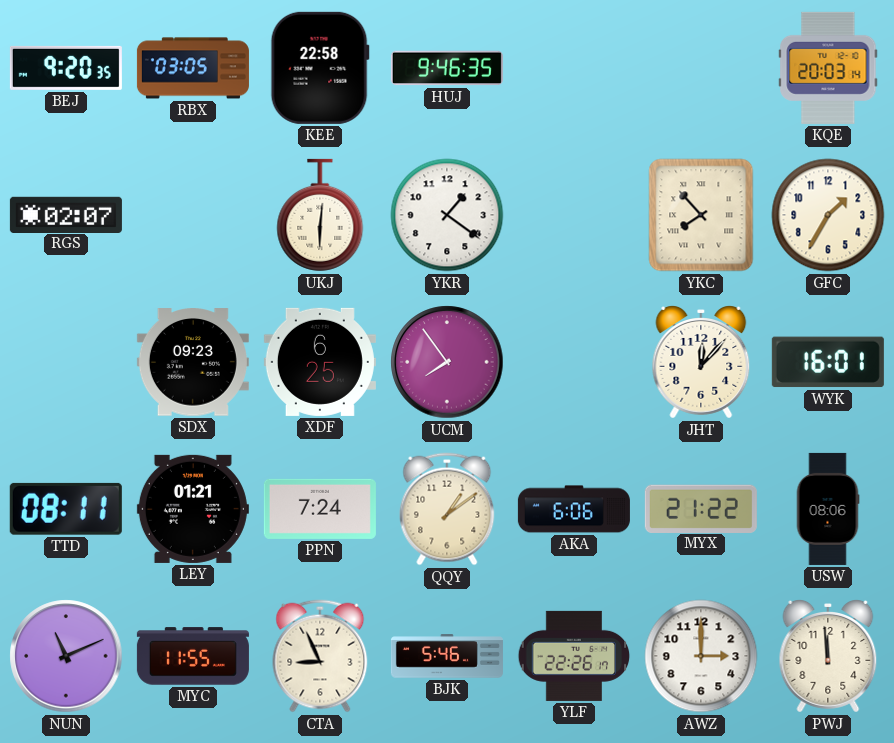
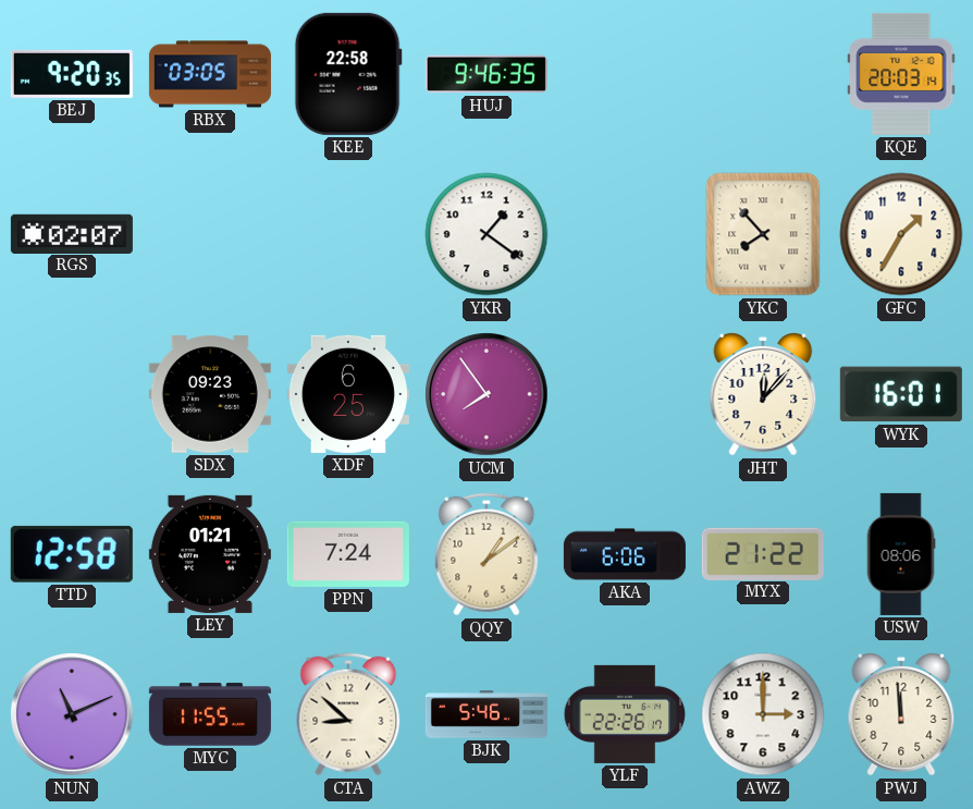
UKJ: 6:01 -> none
TTD: 08:11 -> 12:58
CTA: 8:56 -> 8:52
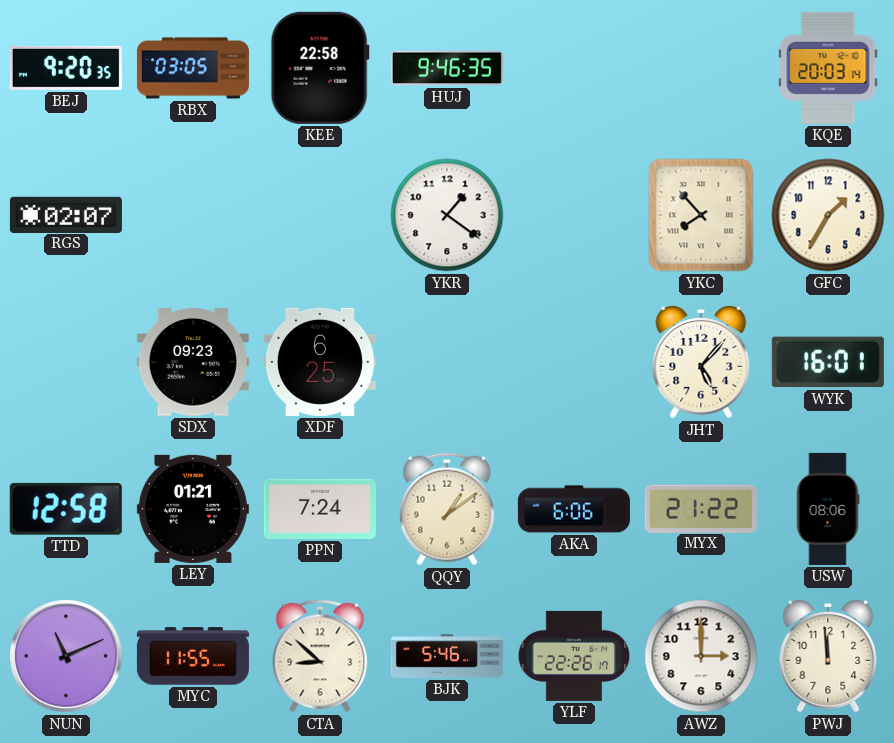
UCM: 7:54 -> none
JHT: 12:07 -> 5:07
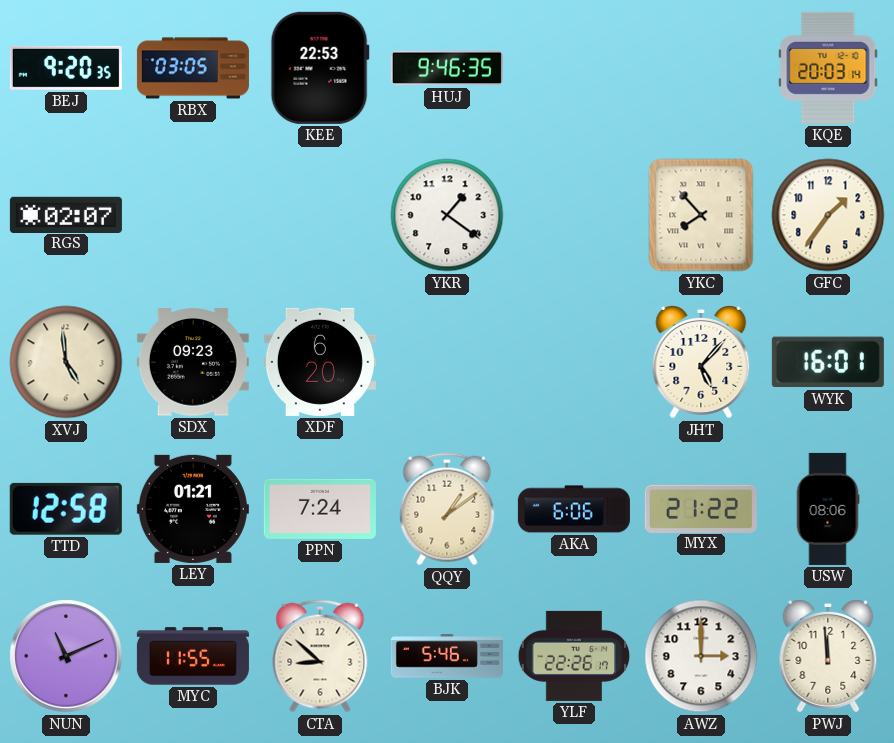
KEE: 22:58 -> 22:53
GFC: 1:35 -> 1:36
XVJ: none -> 4:59
XDF: 6:25 -> 6:20
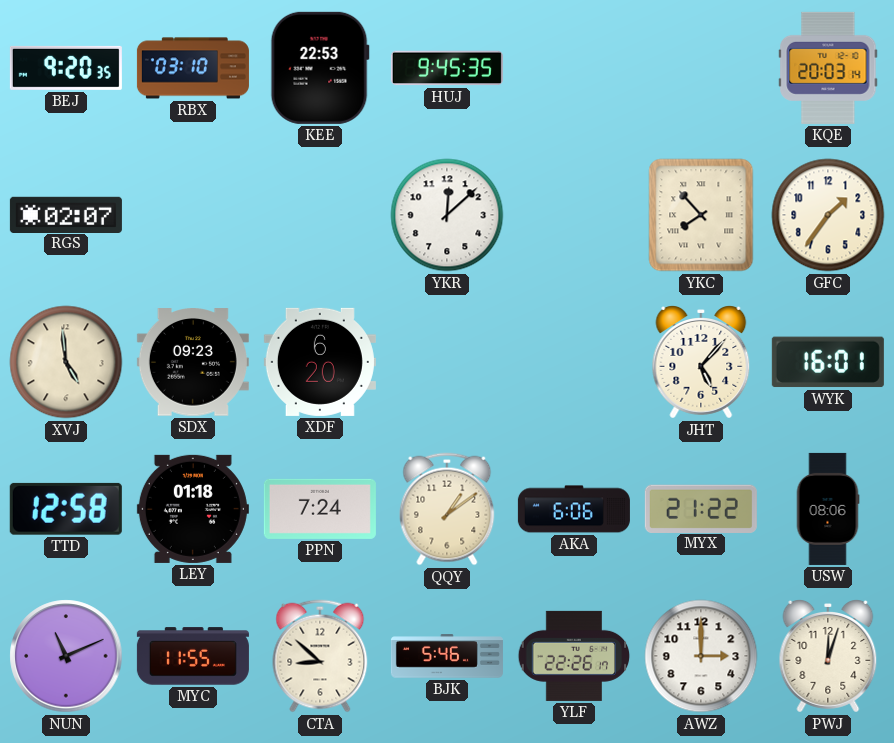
RBX: 03:05 -> 03:10
HUJ: 9:46 -> 9:45
YKR: 1:21 -> 12:08
LEY: 01:21 -> 01:18
PWJ: 11:59 -> 12:03
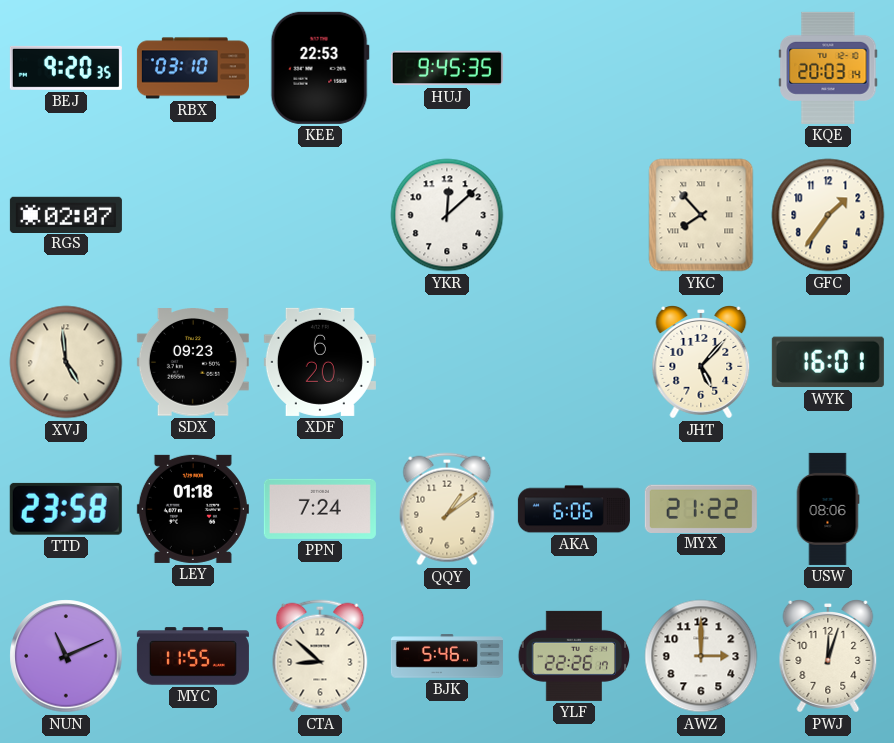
TTD: 12:58 -> 23:58
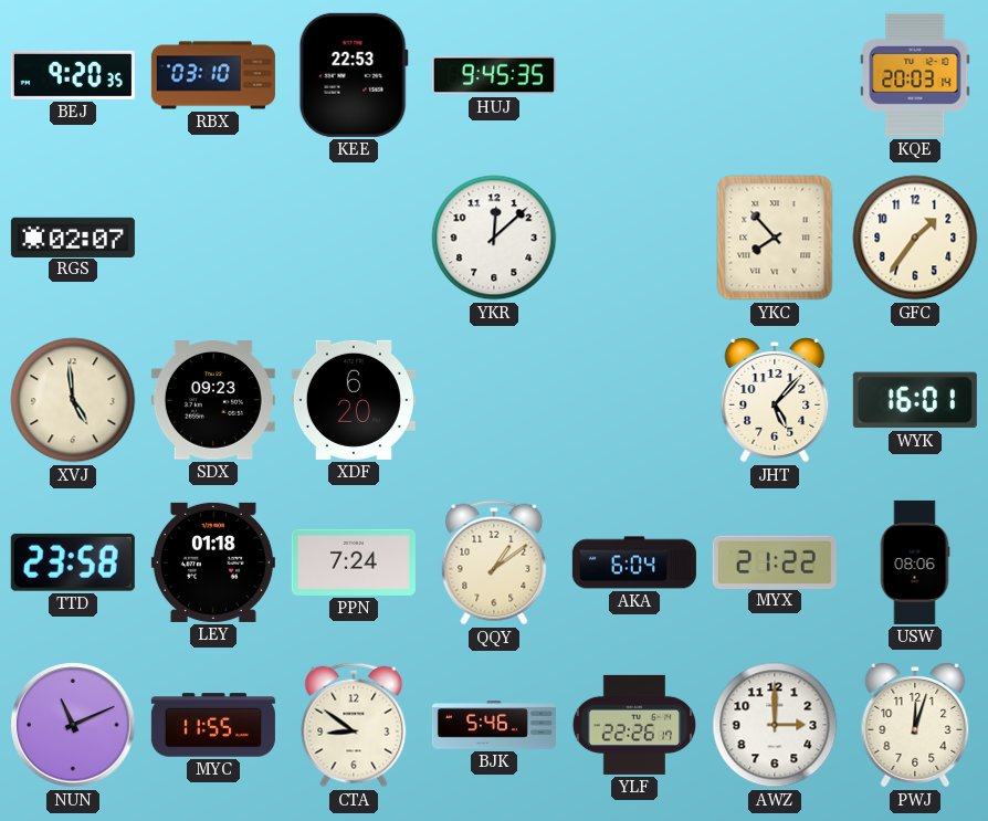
AKA: 6:06 -> 6:04
CTA: 8:52 -> 8:51
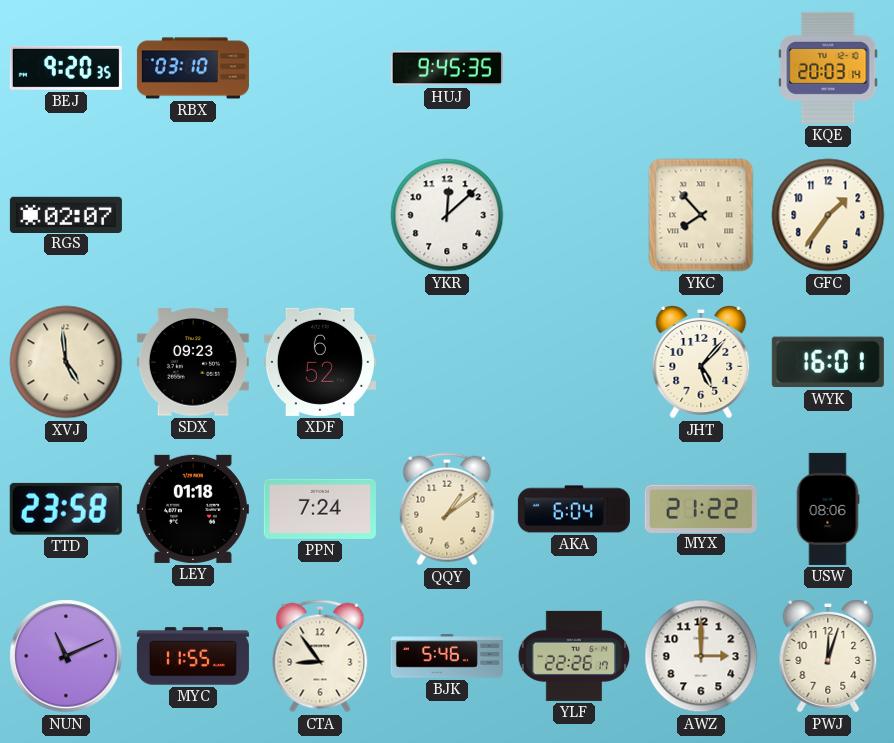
KEE: 22:53 -> none
XDF: 6:20 -> 6:52
CTA: 8:51 -> 8:54
